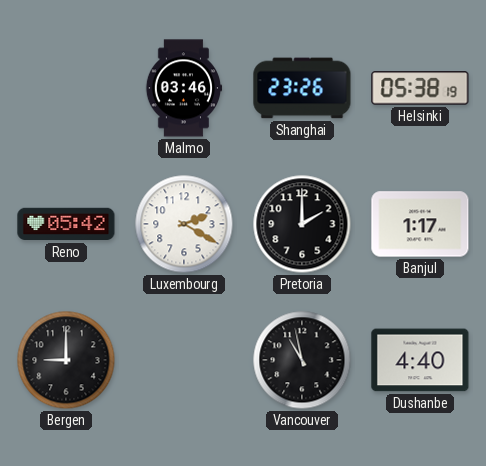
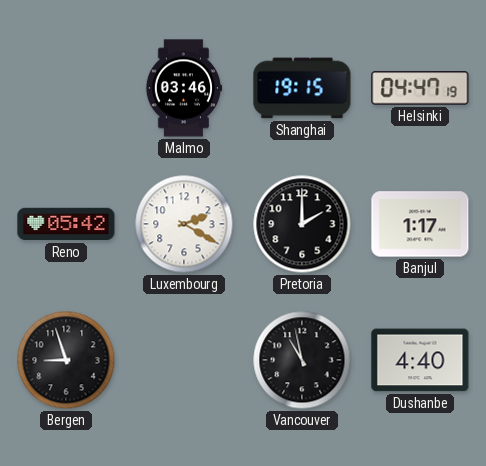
Shanghai: 23:26 -> 19:15
Helsinki: 05:38 -> 04:47
Bergen: 9:00 -> 8:57
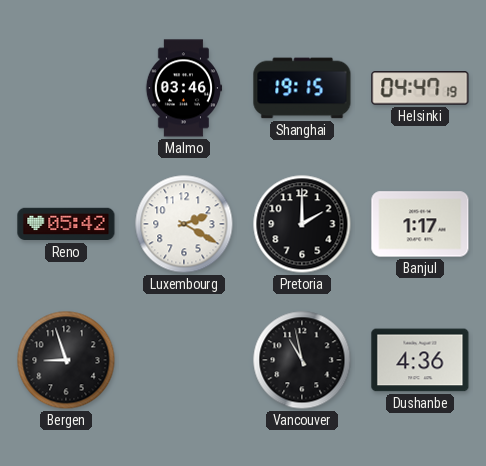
Dushanbe: 4:40 -> 4:36
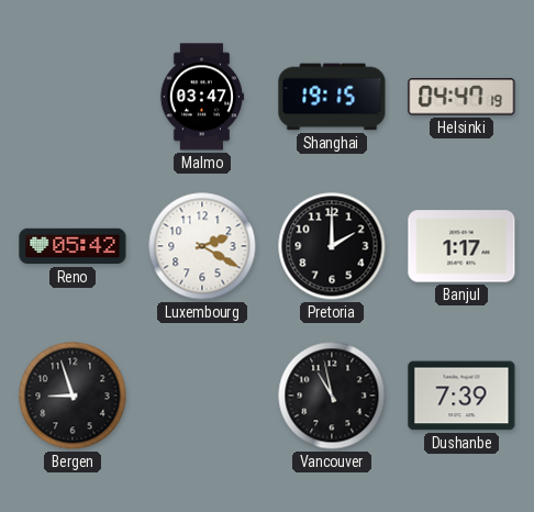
Malmo: 03:46 -> 03:47
Dushanbe: 4:36 -> 7:39
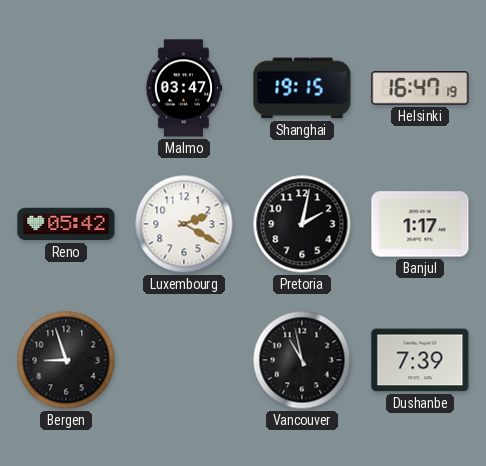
Helsinki: 04:47 -> 16:47
Pretoria: 2:00 -> 2:02
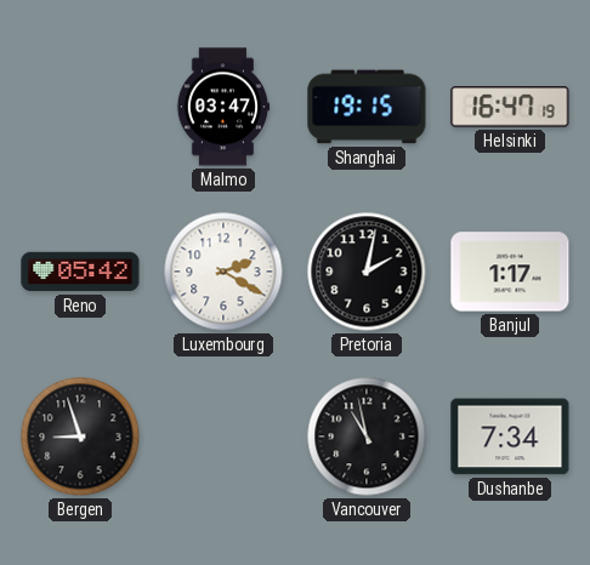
Dushanbe: 7:39 -> 7:34
